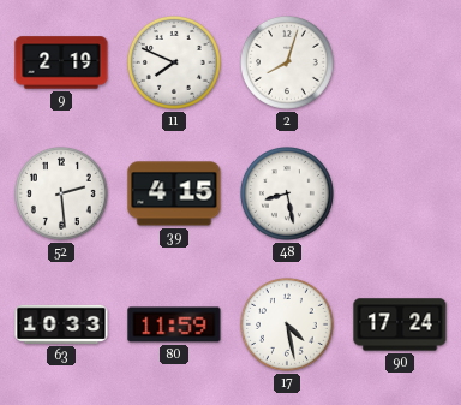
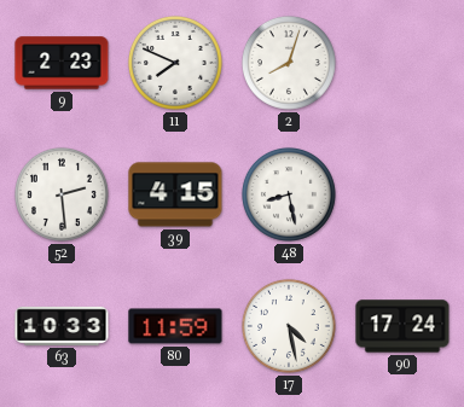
9: 2:19 -> 2:23
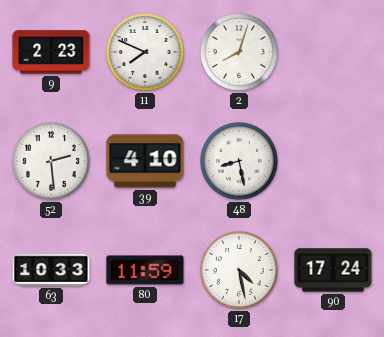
39: 4:15 -> 4:10
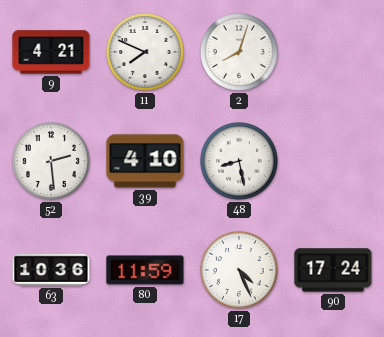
9: 2:23 -> 4:21
63: 10:33 -> 10:36
17: 4:28 -> 4:26
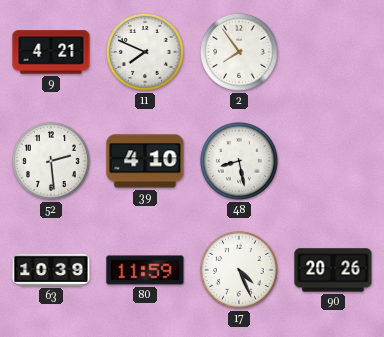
2: 8:03 -> 7:54
63: 10:36 -> 10:39
90: 17:24 -> 20:26
